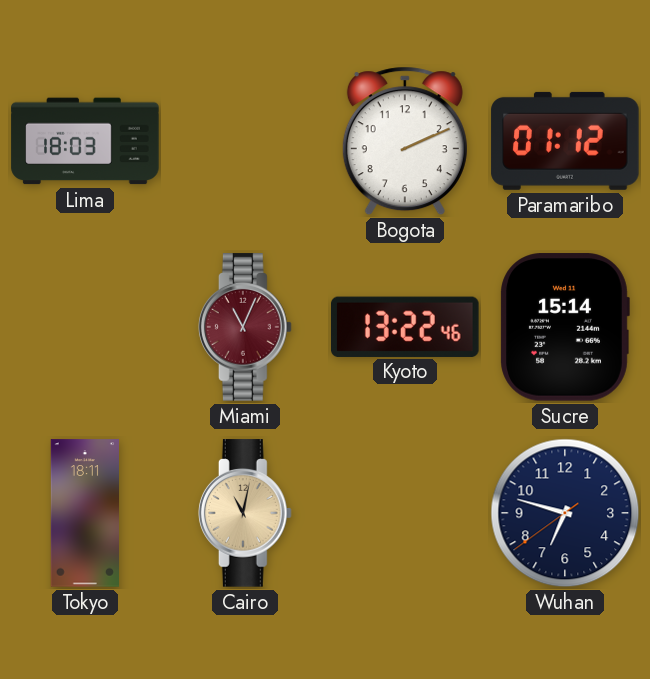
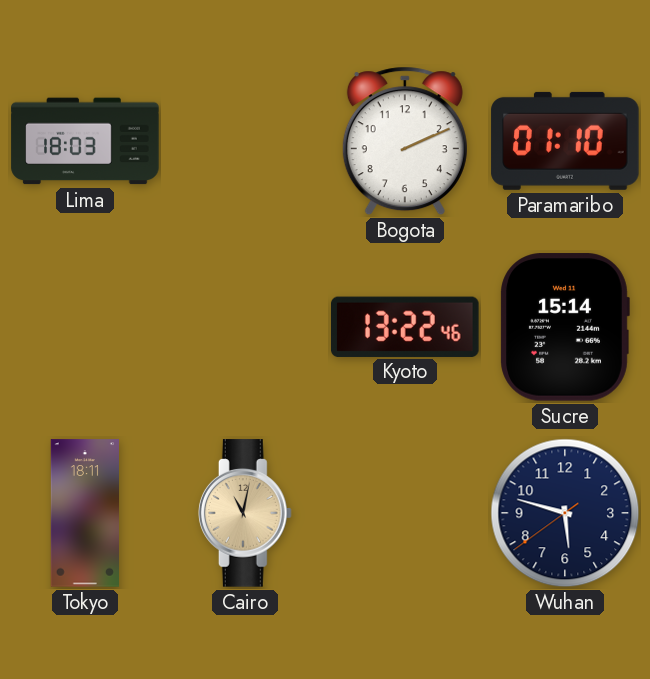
Paramaribo: 01:12 -> 01:10
Miami: 11:04 -> none
Wuhan: 6:47 -> 5:47
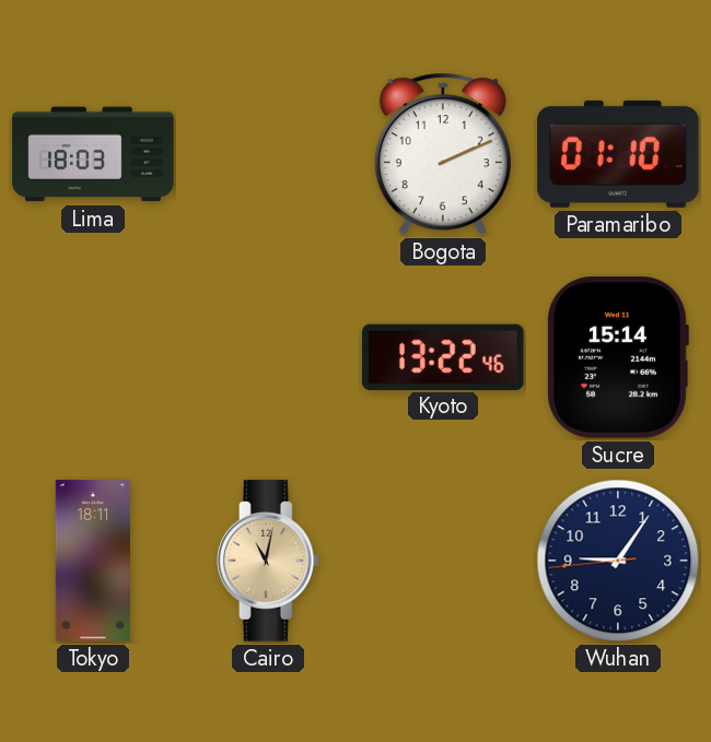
Wuhan: 5:47 -> 9:05
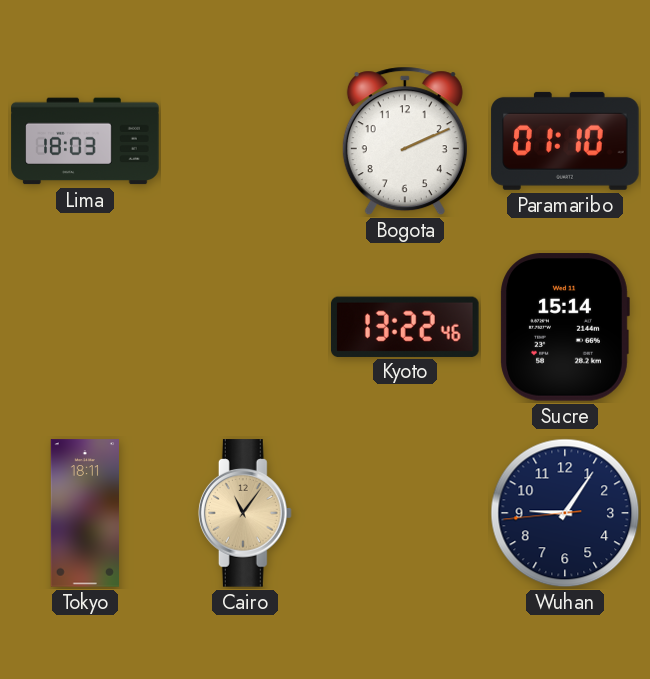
Cairo: 11:02 -> 11:06
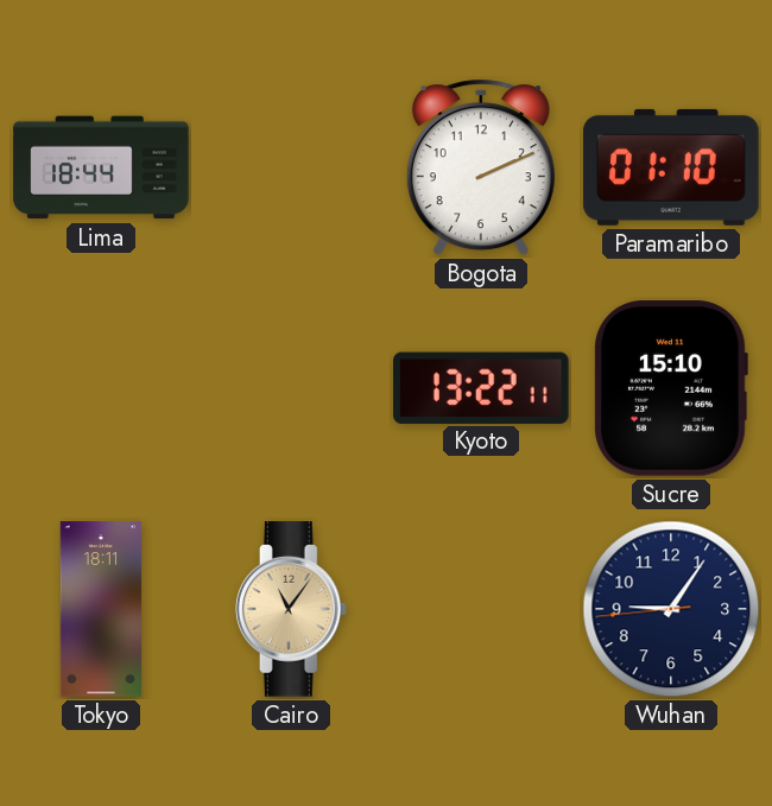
Lima: 18:03 -> 18:44
Kyoto: 13:22:46 -> 13:22:11
Sucre: 15:14 -> 15:10
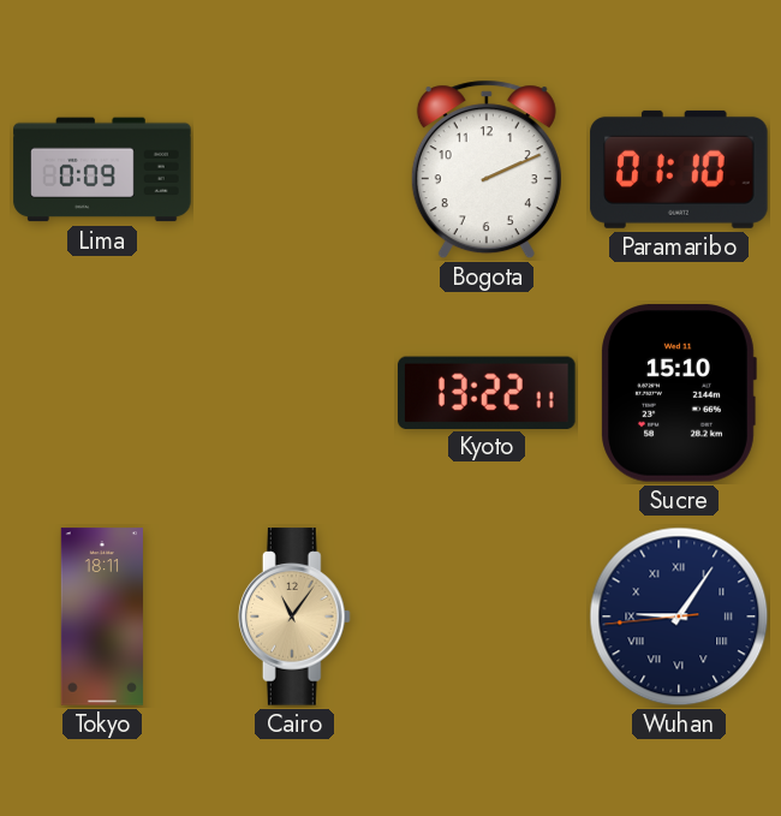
Lima: 18:44 -> 0:09
Wuhan numerals: Arabic -> Roman
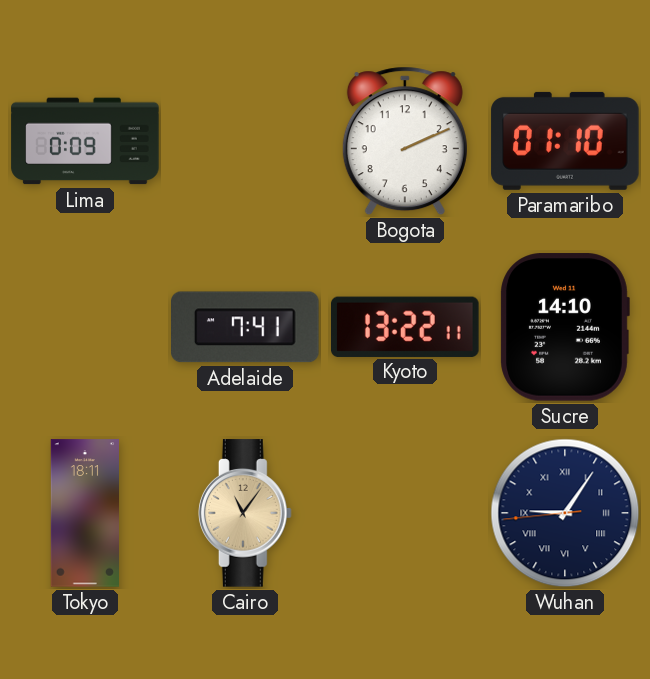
Adelaide: none -> 7:41
Sucre: 15:10 -> 14:10
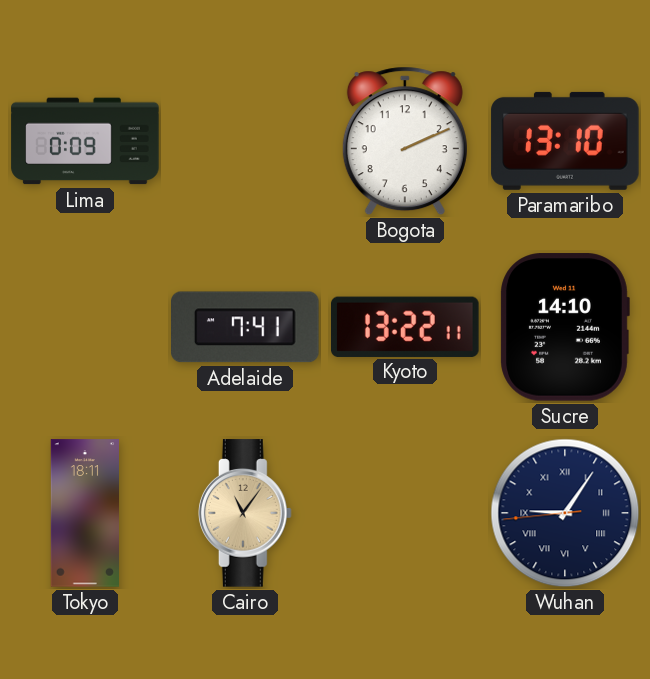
Paramaribo: 01:10 -> 13:10
